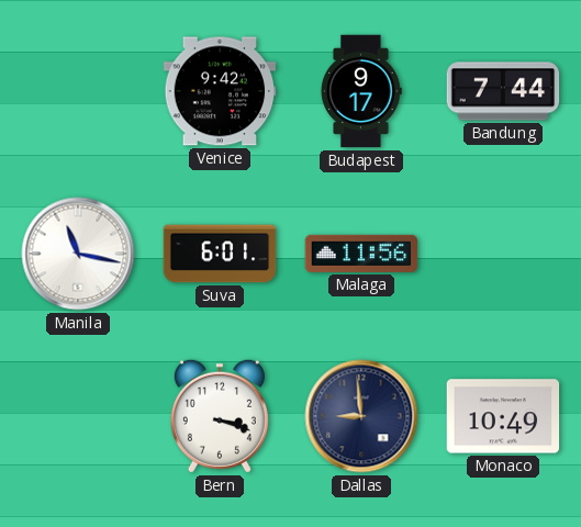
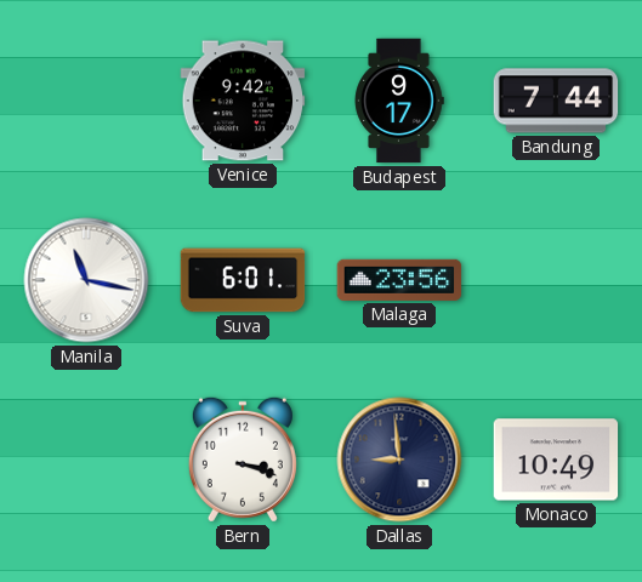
Malaga: 11:56 -> 23:56
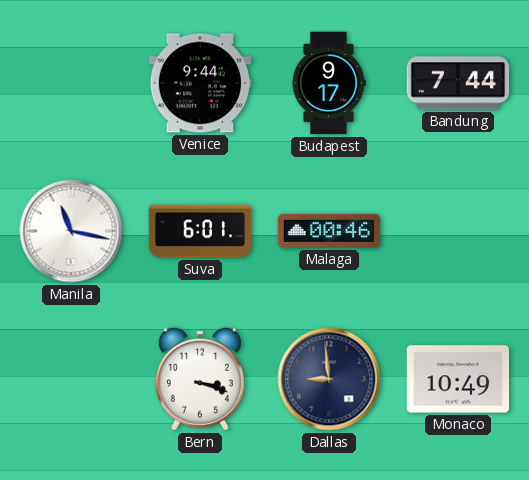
Venice: 9:42 -> 9:44
Malaga: 23:56 -> 00:46
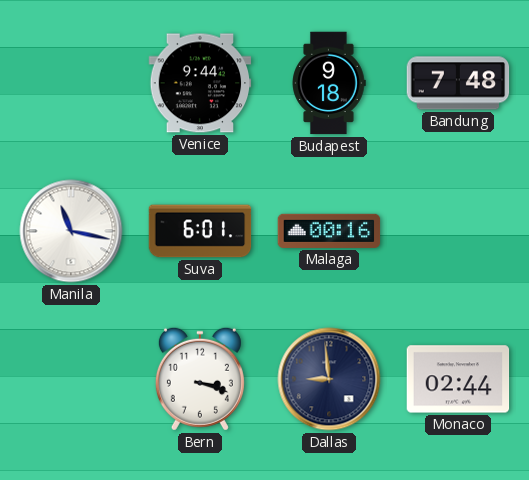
Budapest: 9:17 -> 9:18
Bandung: 7:44 -> 7:48
Malaga: 00:46 -> 00:16
Monaco: 10:49 -> 02:44
